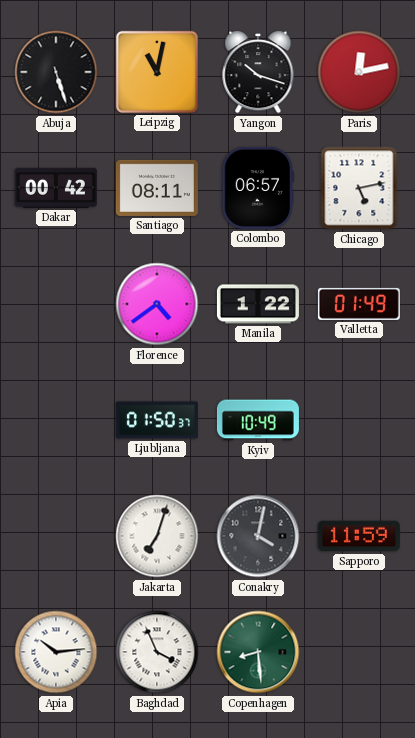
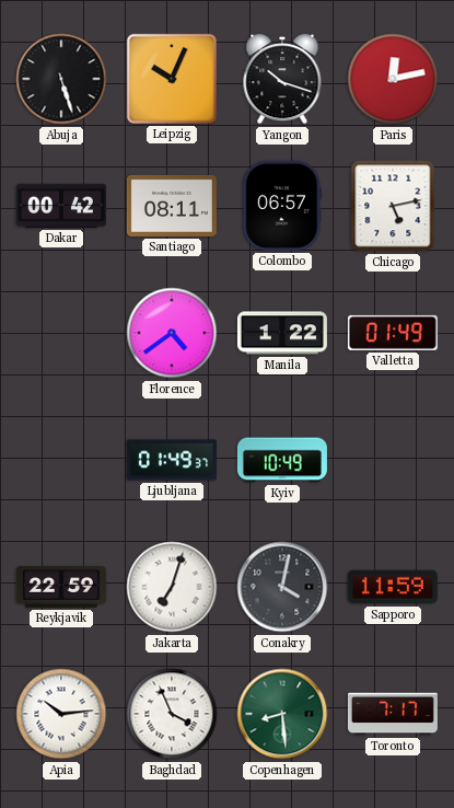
Leipzig: 11:02 -> 10:04
Ljubljana: 01:50 -> 01:49
Reykjavik: none -> 22:59
Toronto: none -> 7:17
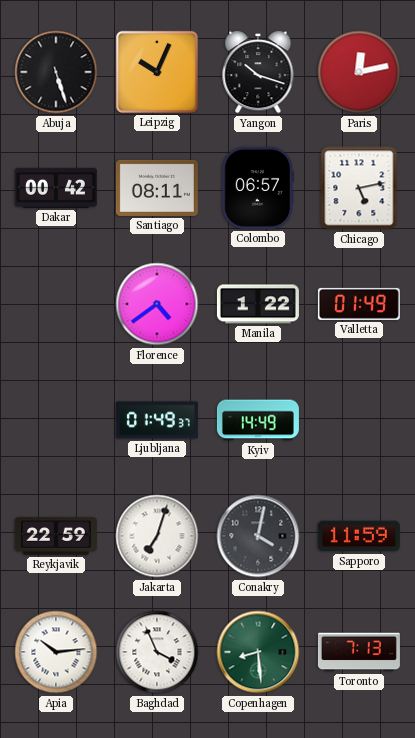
Kyiv: 10:49 -> 14:49
Toronto: 7:17 -> 7:13
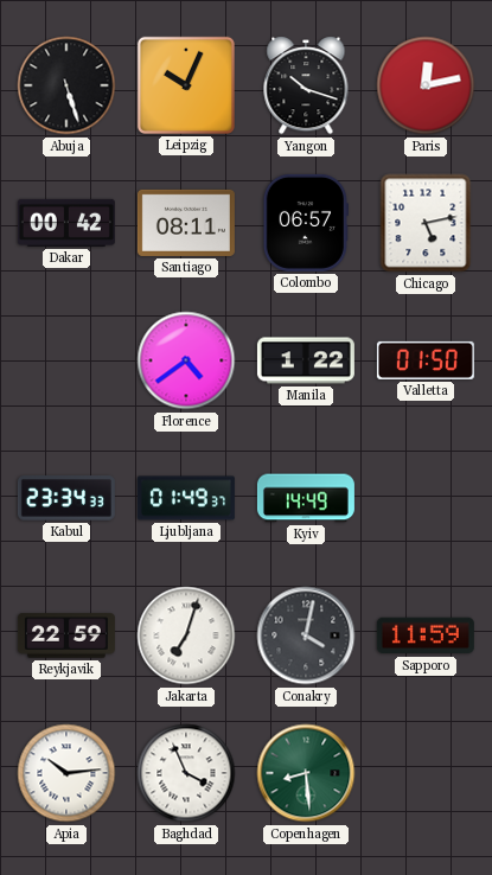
Valletta: 01:49 -> 01:50
Kabul: none -> 23:34
Toronto: 7:13 -> none
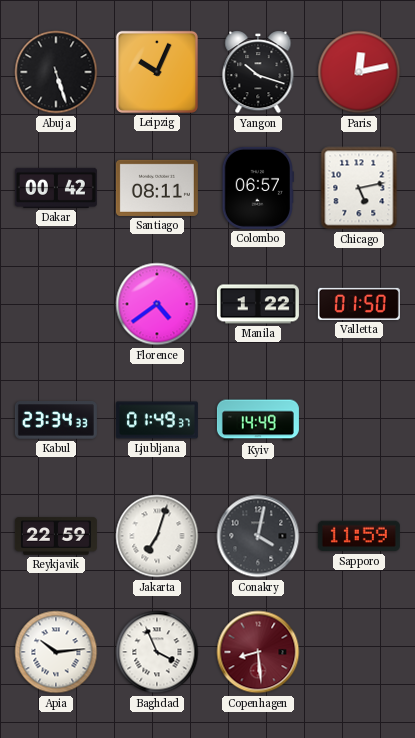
Copenhagen dial: green -> burgundy
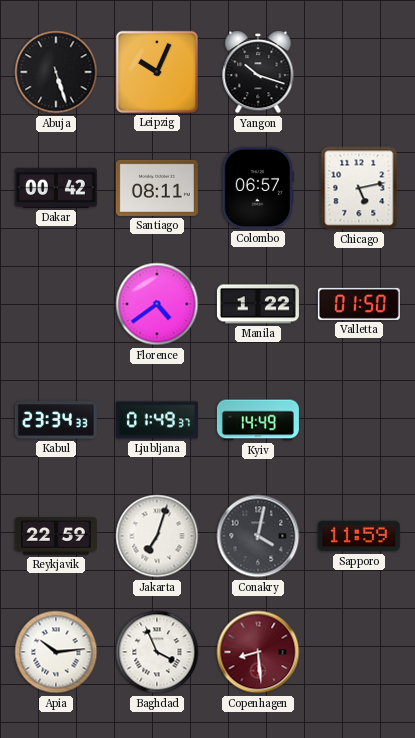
Paris: 12:13 -> none
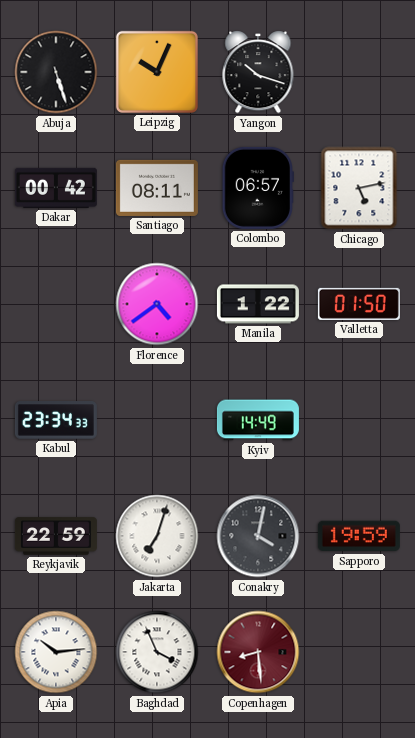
Ljubljana: 01:49 -> none
Sapporo: 11:59 -> 19:59
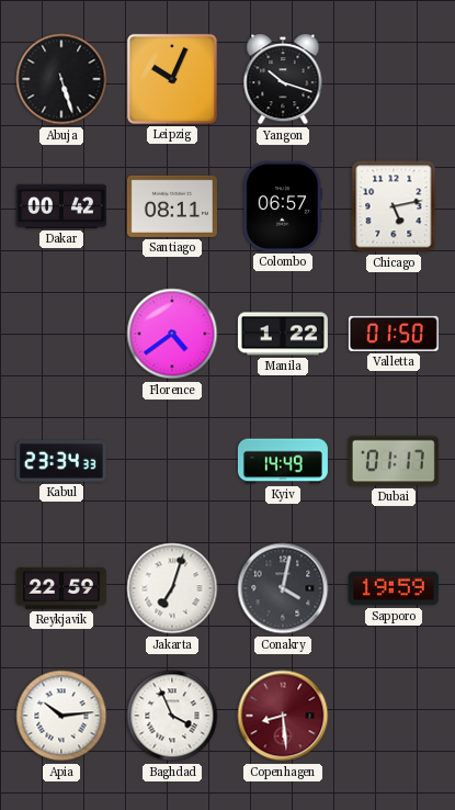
Dubai: none -> 01:17
